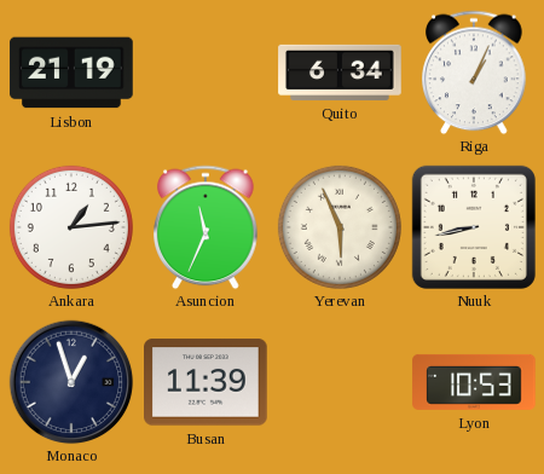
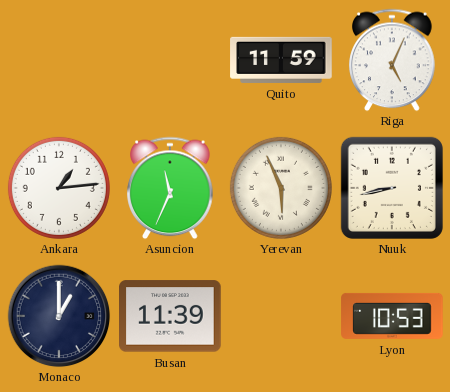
Lisbon: 21:19 -> none
Quito: 6:34 -> 11:59
Riga: 1:04 -> 5:04
Monaco: 12:57 -> 1:00
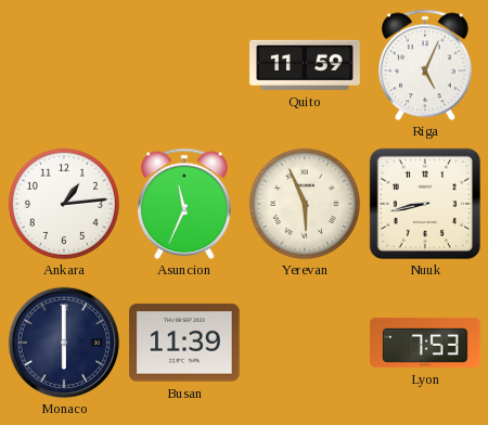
Monaco: 1:00 -> 6:00
Lyon: 10:53 -> 7:53
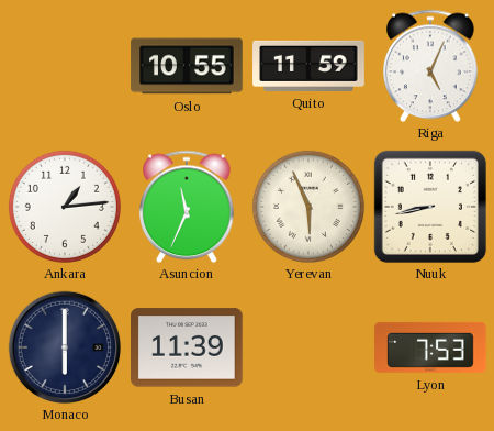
Oslo: none -> 10:55
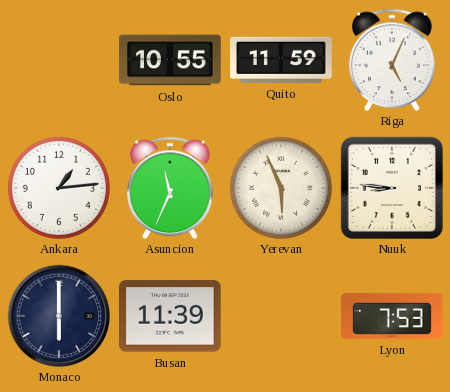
Nuuk: 8:43 -> 8:46
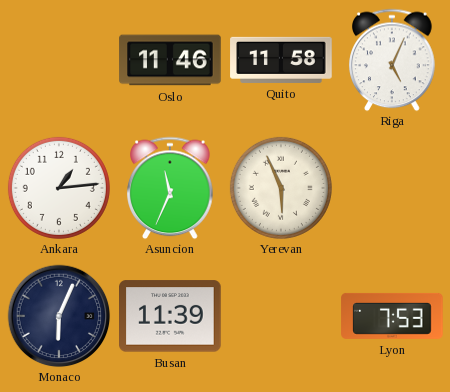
Oslo: 10:55 -> 11:46
Quito: 11:59 -> 11:58
Nuuk: 8:46 -> none
Monaco: 6:00 -> 6:04
